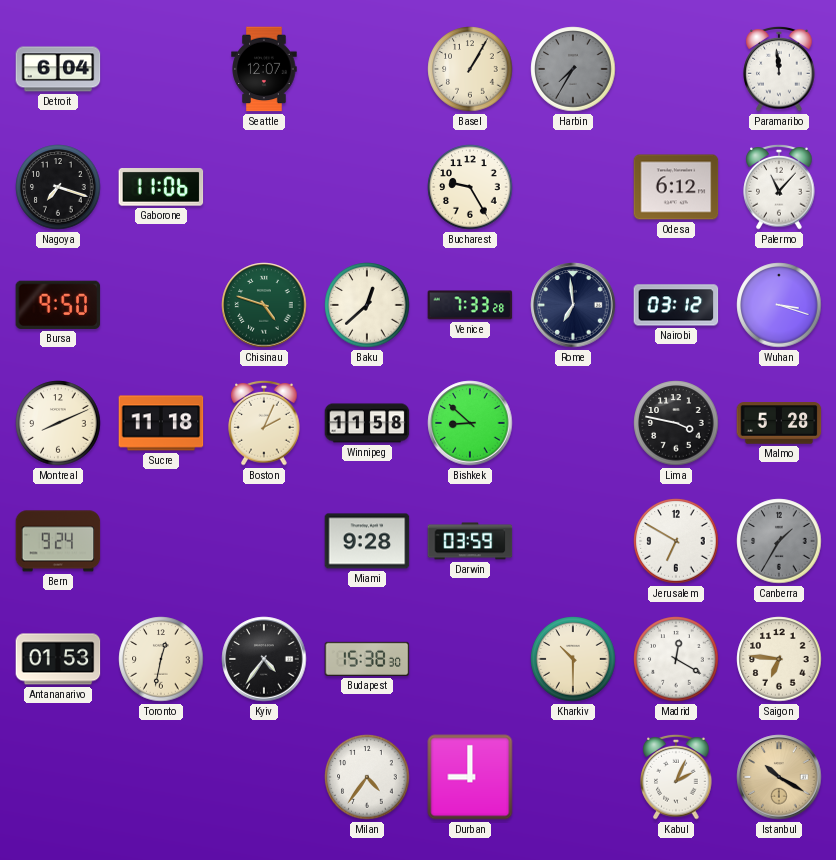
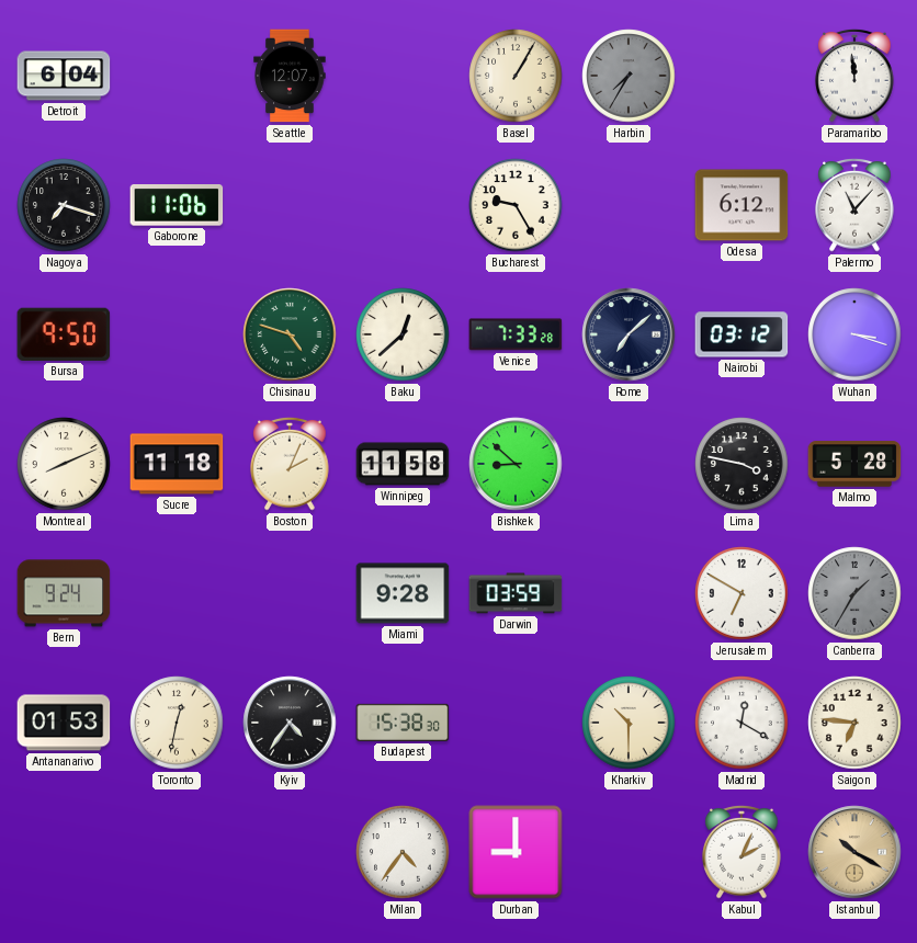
Rome: 6:59 -> 7:08
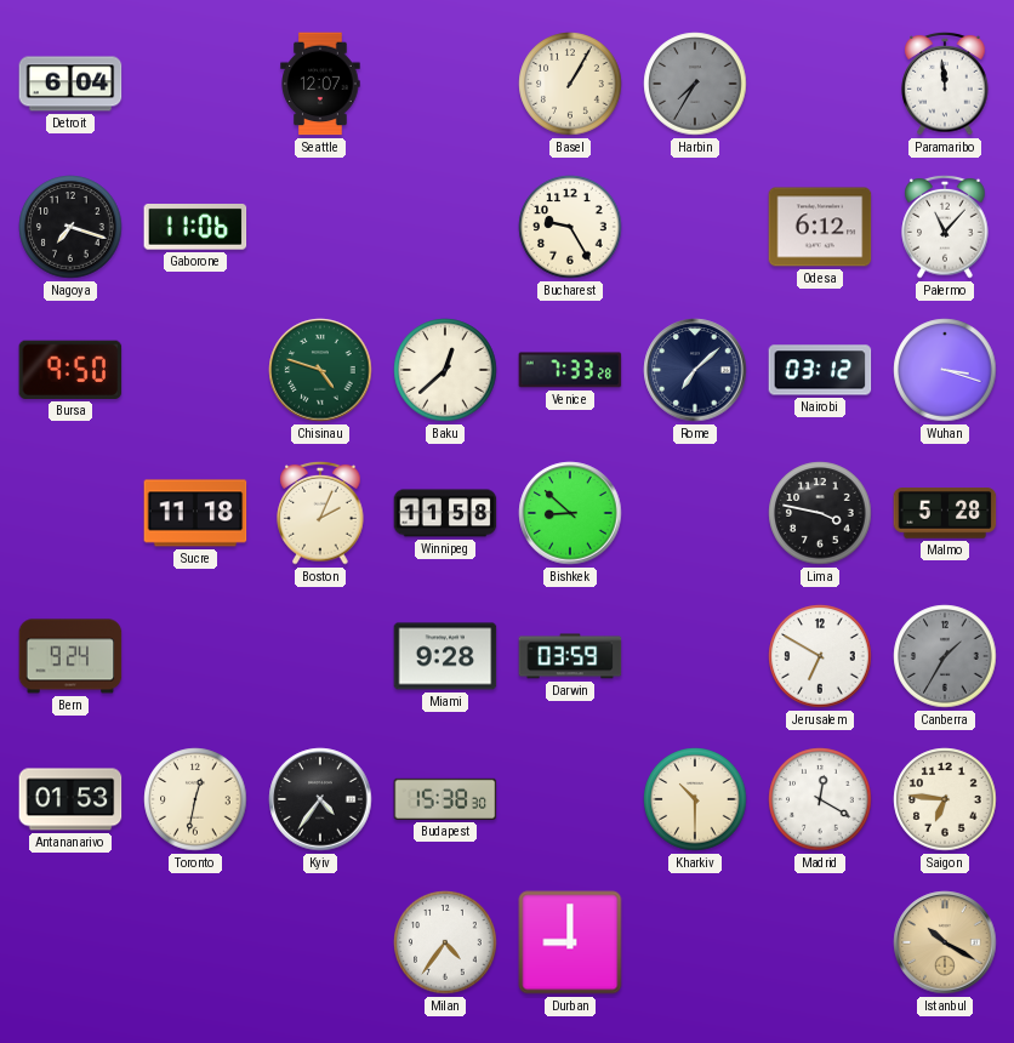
Montreal: 8:11 -> none
Kabul: 2:04 -> none
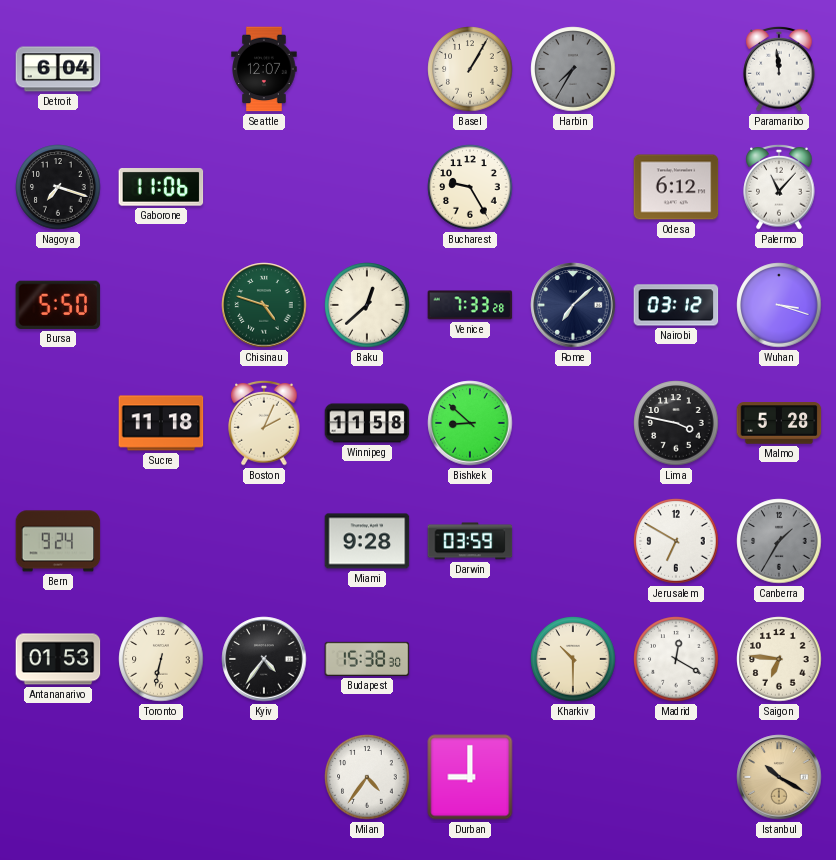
Bursa: 9:50 -> 5:50
Toronto: 12:32 -> 6:32
